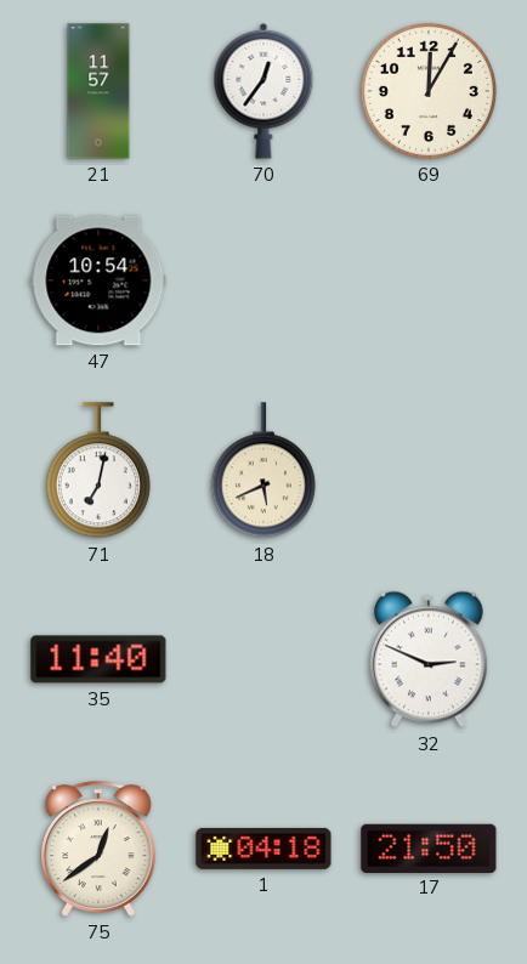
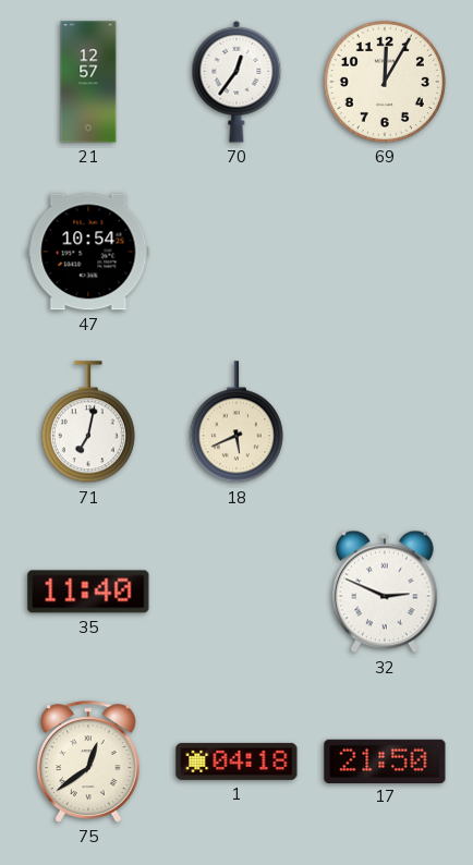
21: 11:57 -> 12:57
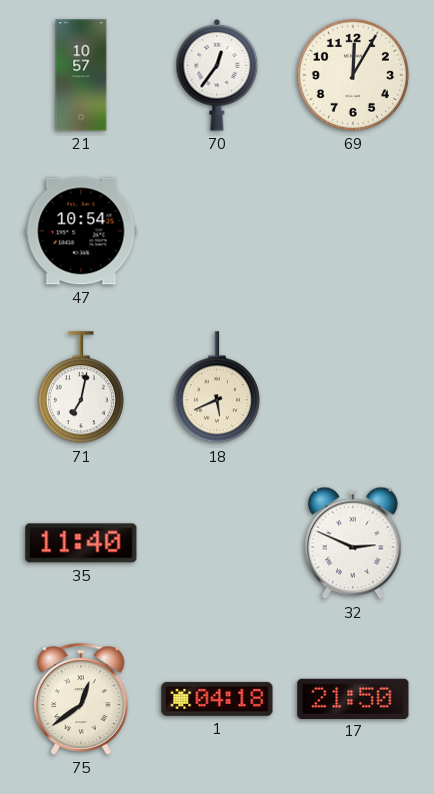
21: 12:57 -> 10:57
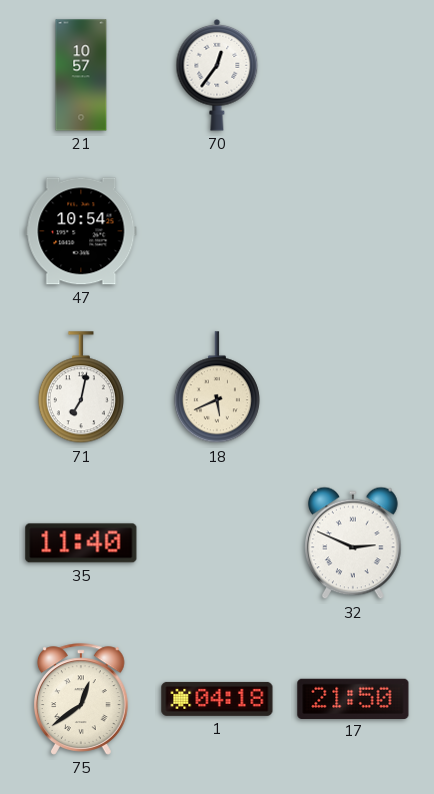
69: 12:05 -> none
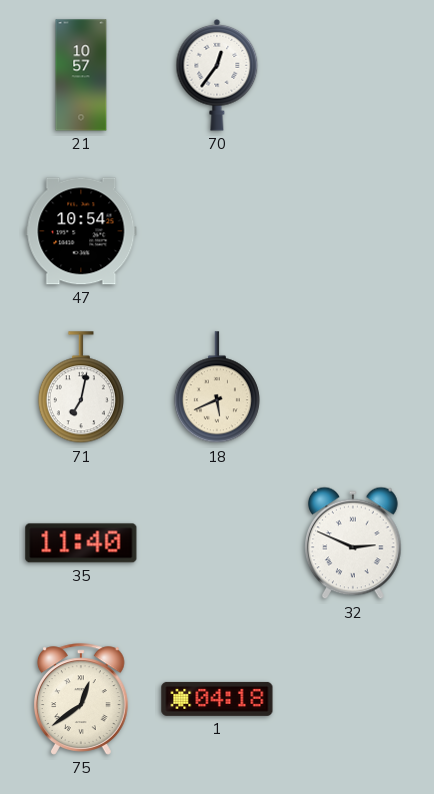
17: 21:50 -> none
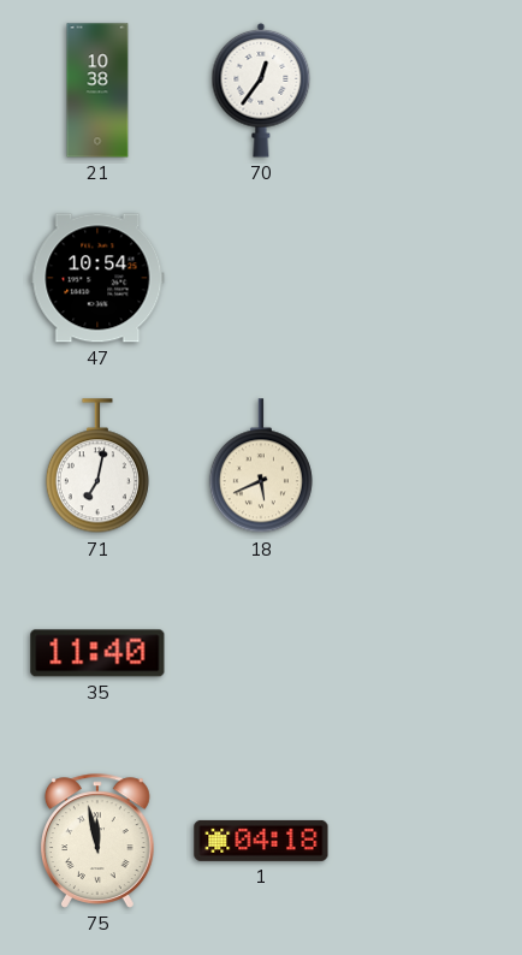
21: 10:57 -> 10:38
32: 2:49 -> none
75: 12:39 -> 11:58
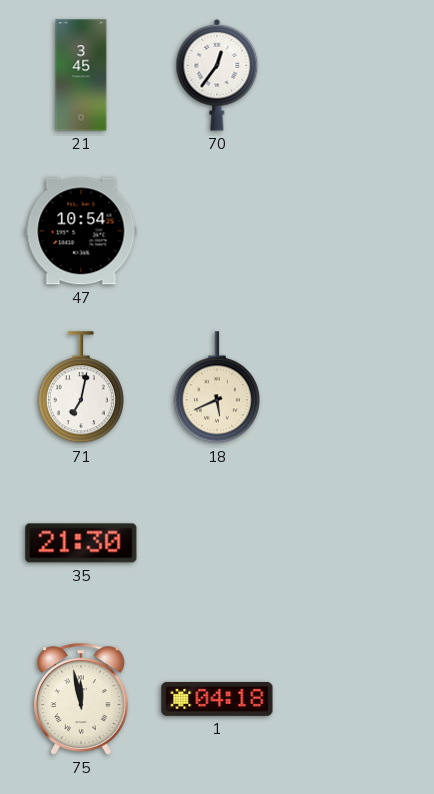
21: 10:38 -> 3:45
35: 11:40 -> 21:30
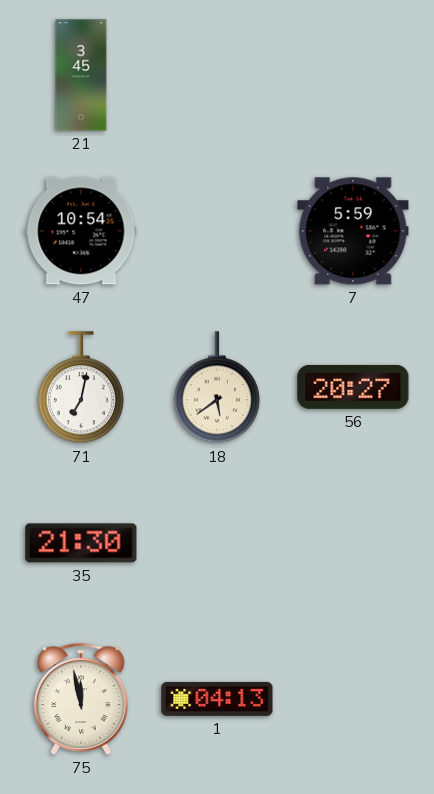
70: 12:36 -> none
7: none -> 5:59
18: 5:41 -> 5:39
56: none -> 20:27
1: 04:18 -> 04:13
